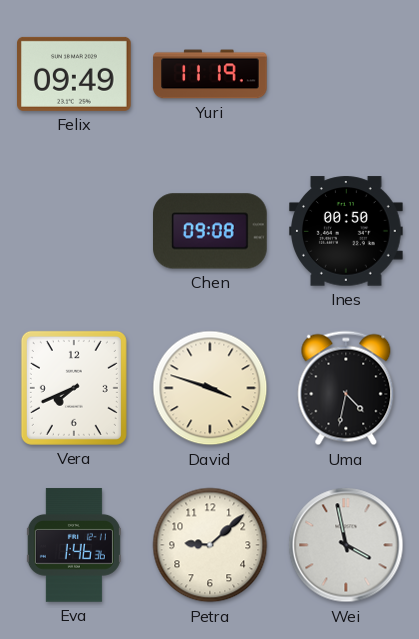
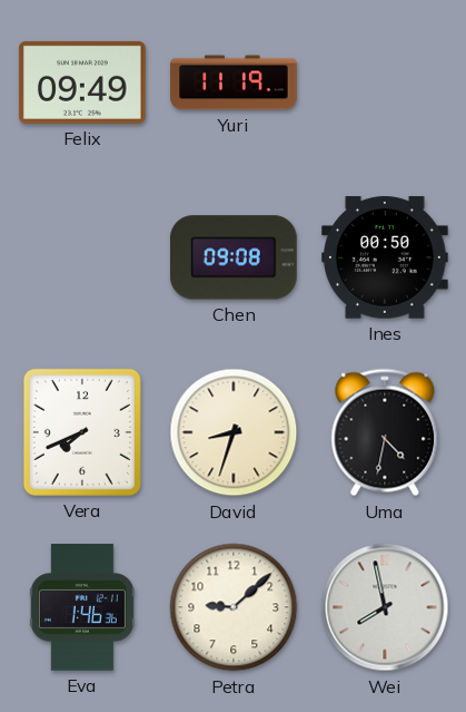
David: 3:48 -> 8:33
Wei: 3:58 -> 7:58
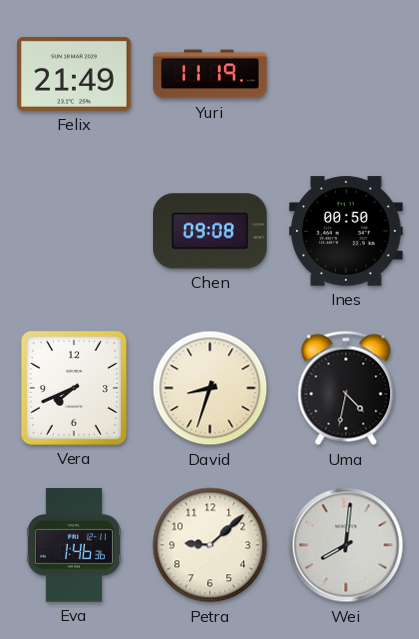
Felix: 09:49 -> 21:49
Wei: 7:58 -> 8:01
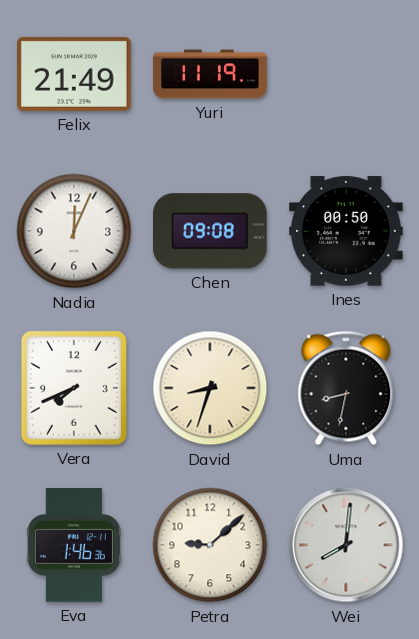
Nadia: none -> 12:04
Uma: 4:32 -> 8:32
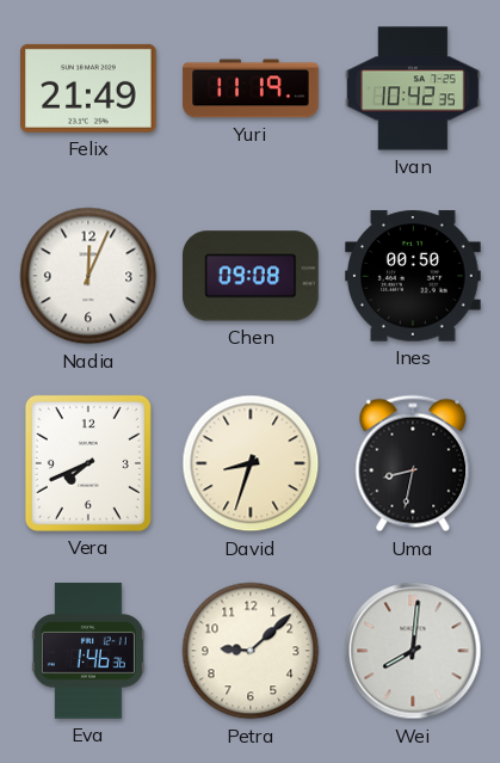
Ivan: none -> 10:42
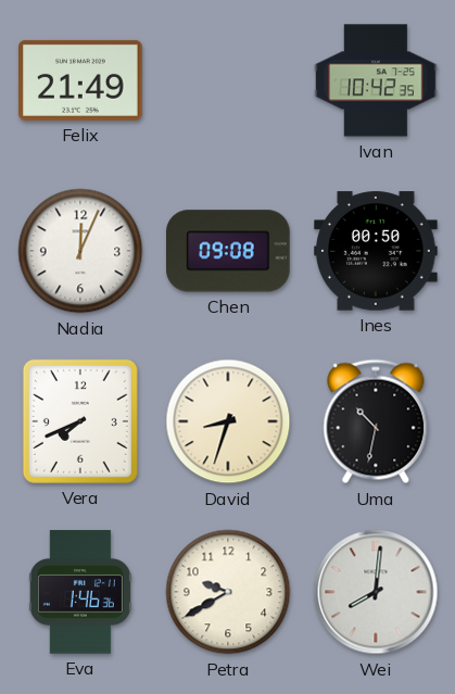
Yuri: 11:19 -> none
Uma: 8:32 -> 10:32
Petra: 9:08 -> 9:40
